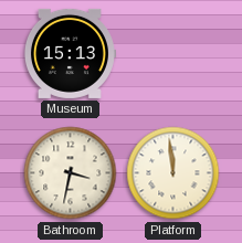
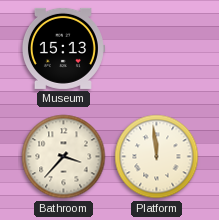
Bathroom: 3:32 -> 3:37
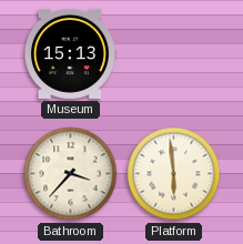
Platform: 11:59 -> 5:59
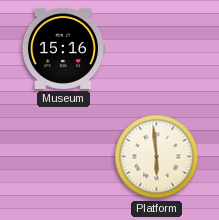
Museum: 15:13 -> 15:16
Bathroom: 3:37 -> none
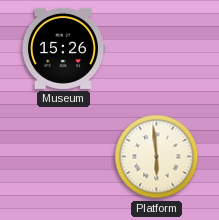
Museum: 15:16 -> 15:26
